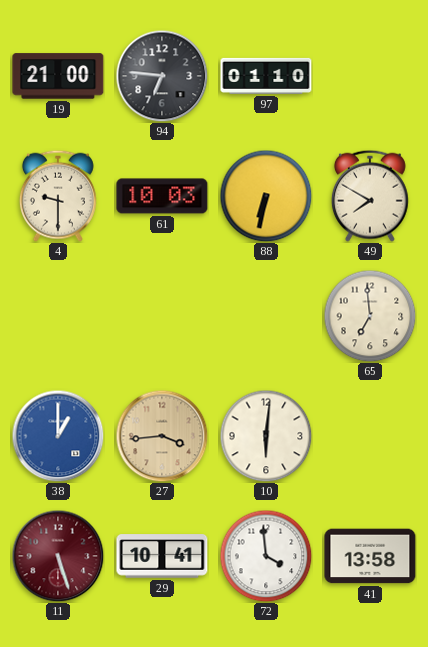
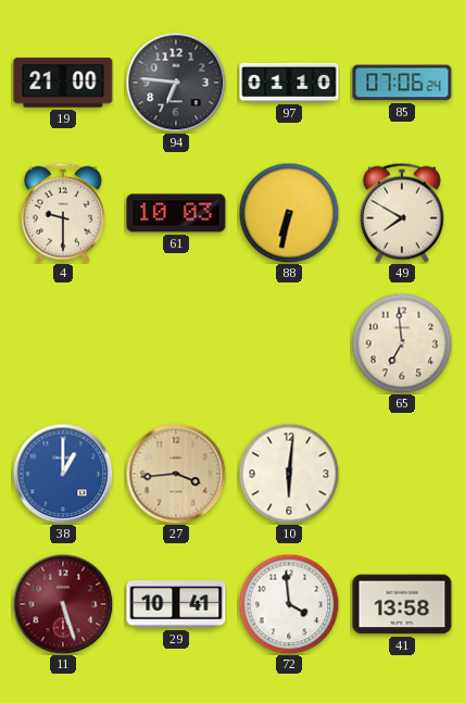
85: none -> 07:06
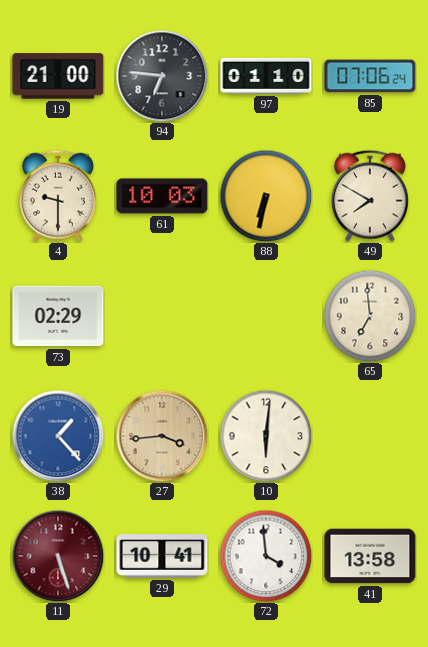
73: none -> 02:29
38: 1:00 -> 1:23
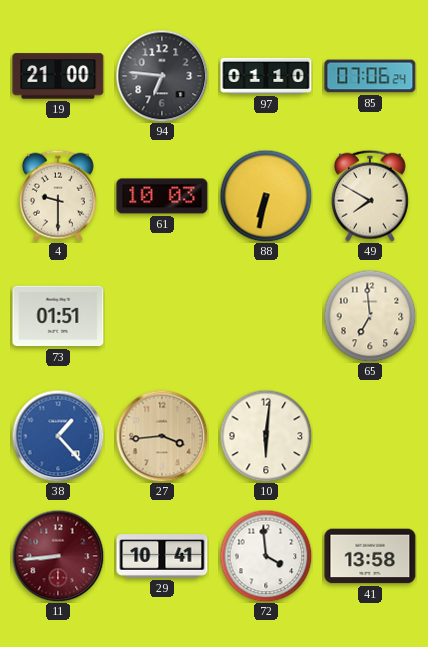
73: 02:29 -> 01:51
11: 5:27 -> 8:44
